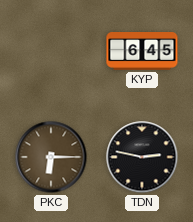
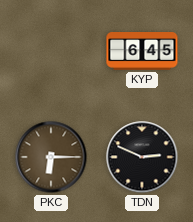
TDN: 2:47 -> 2:49
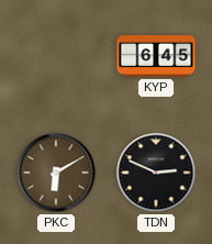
PKC: 6:15 -> 6:10
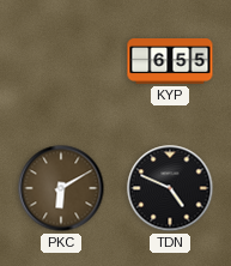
KYP: 6:45 -> 6:55
TDN: 2:49 -> 4:49
